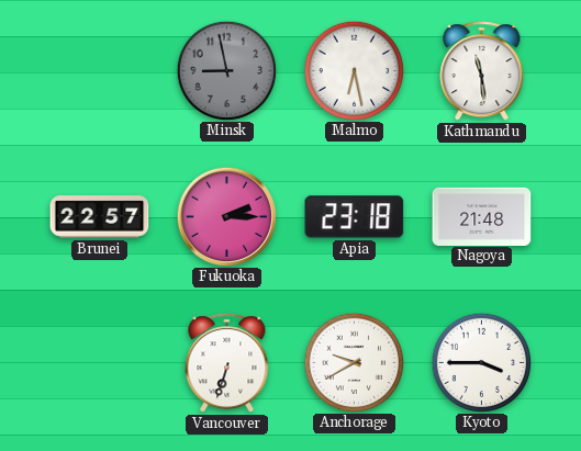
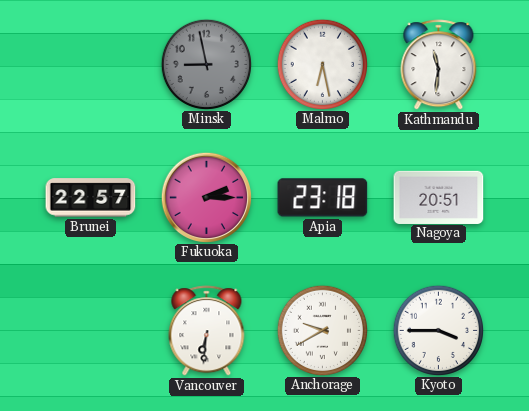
Kathmandu: 11:29 -> 11:31
Nagoya: 21:48 -> 20:51
Vancouver: 6:33 -> 6:31
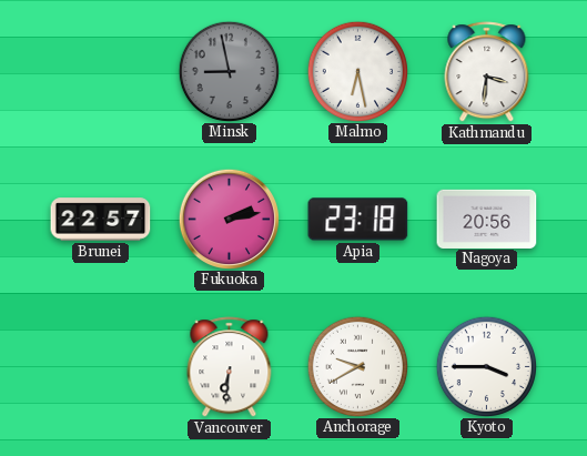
Kathmandu: 11:31 -> 3:31
Fukuoka: 2:15 -> 2:13
Nagoya: 20:51 -> 20:56
